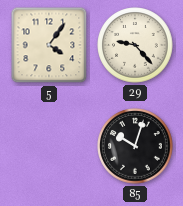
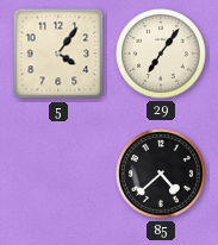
29: 9:23 -> 7:06
85: 10:03 -> 4:38
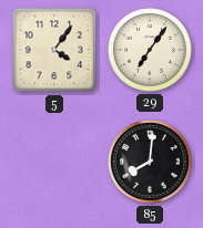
85: 4:38 -> 8:01
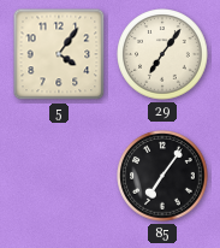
85: 8:01 -> 7:06
